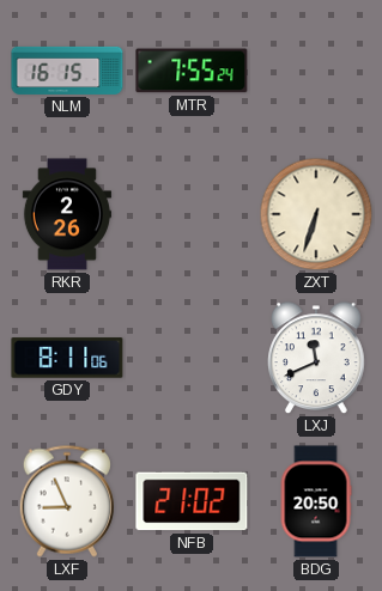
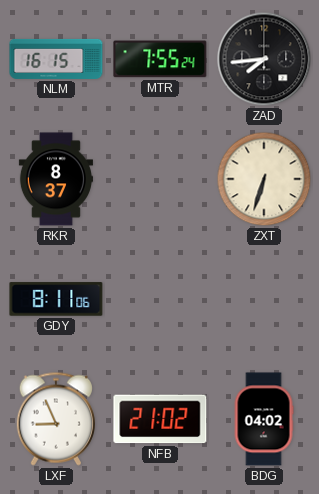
ZAD: none -> 7:44
RKR: 2:26 -> 8:37
LXJ: 11:41 -> none
BDG: 20:50 -> 04:02
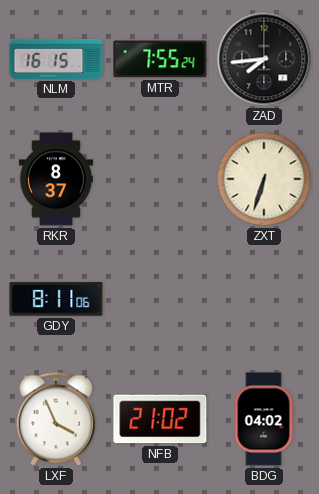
LXF: 8:56 -> 3:56
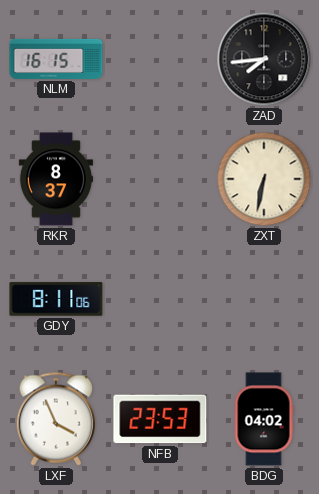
MTR: 7:55 -> none
ZXT: 6:33 -> 6:32
NFB: 21:02 -> 23:53
